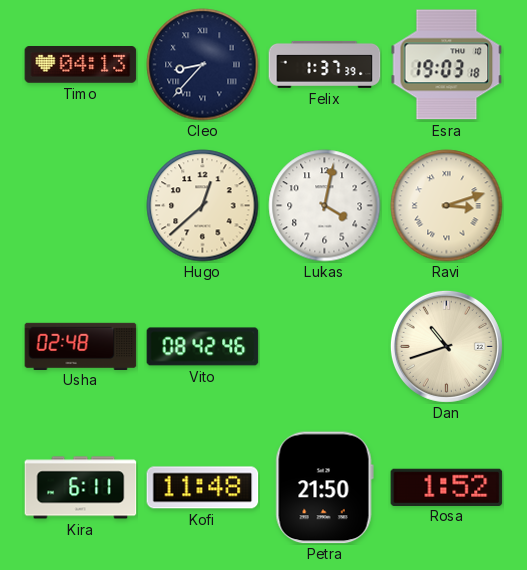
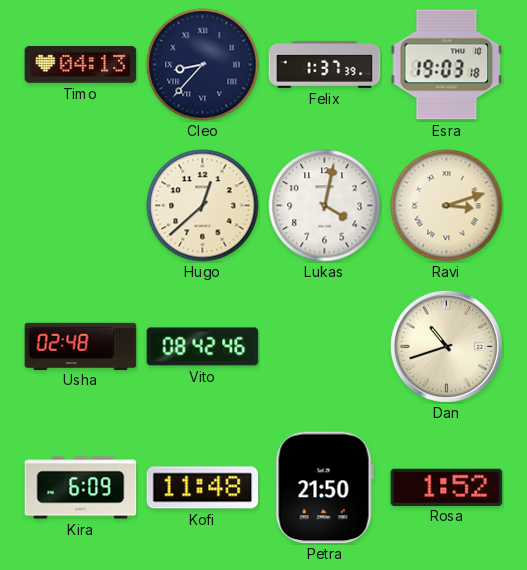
Kira: 6:11 -> 6:09
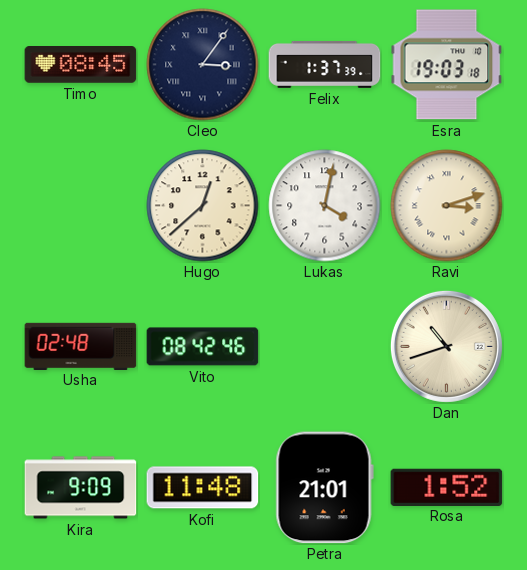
Timo: 04:13 -> 08:45
Cleo: 8:37 -> 3:06
Kira: 6:09 -> 9:09
Petra: 21:50 -> 21:01
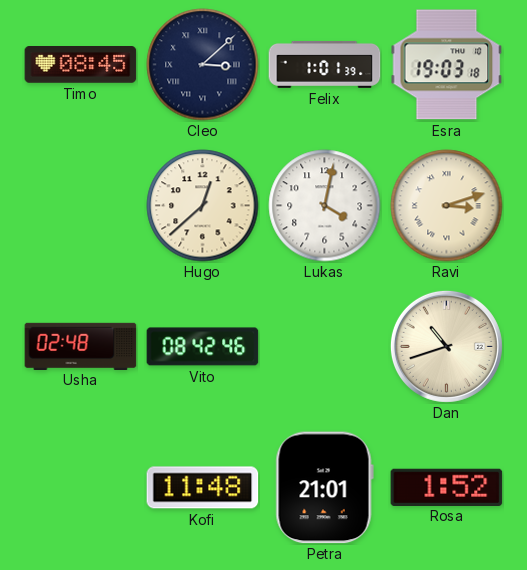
Cleo: 3:06 -> 3:08
Felix: 1:37 -> 1:01
Kira: 9:09 -> none
